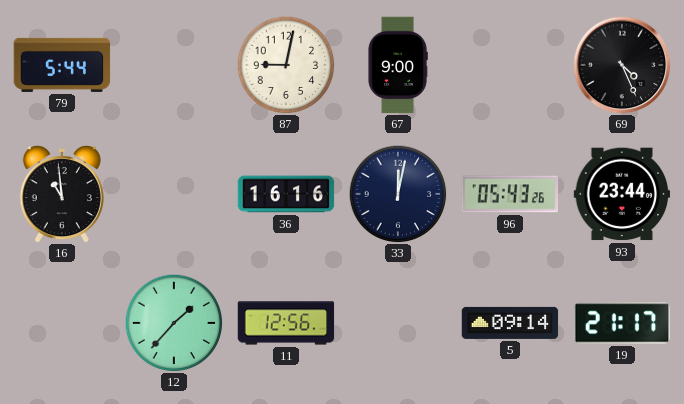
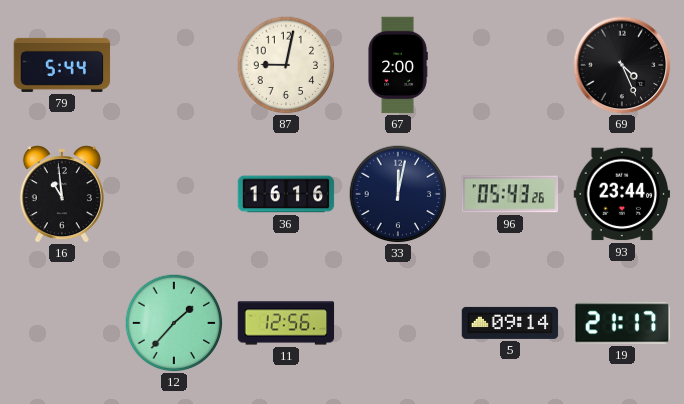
67: 9:00 -> 2:00
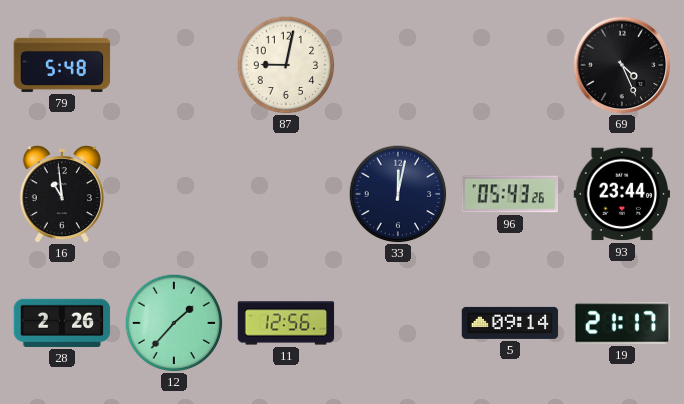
79: 5:44 -> 5:48
67: 2:00 -> none
36: 16:16 -> none
28: none -> 2:26
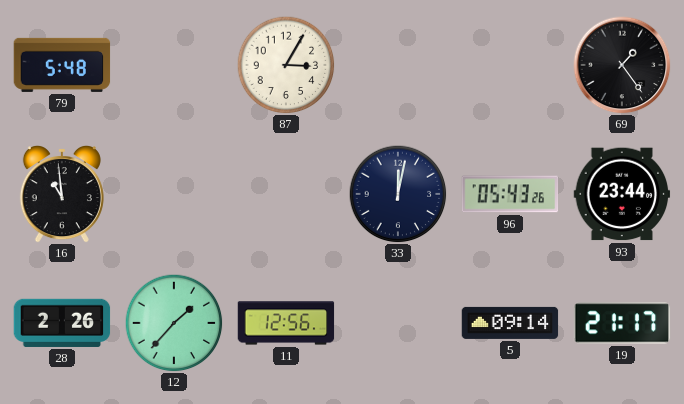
87: 9:02 -> 3:05
69: 4:26 -> 1:24
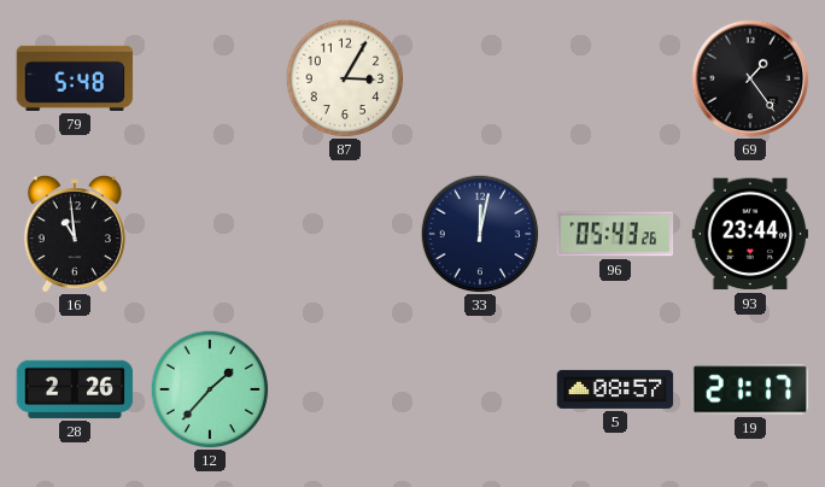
11: 12:56 -> none
5: 09:14 -> 08:57
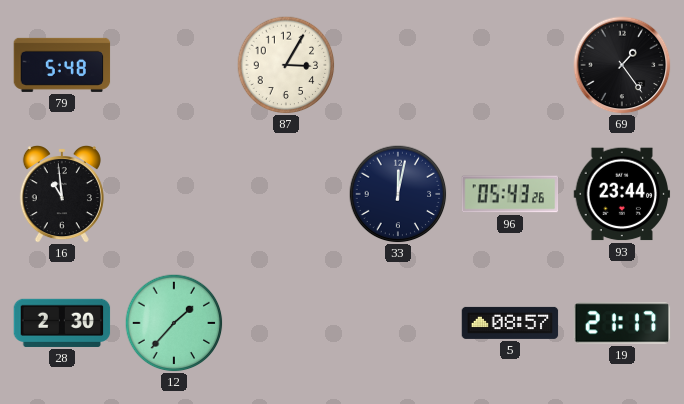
28: 2:26 -> 2:30
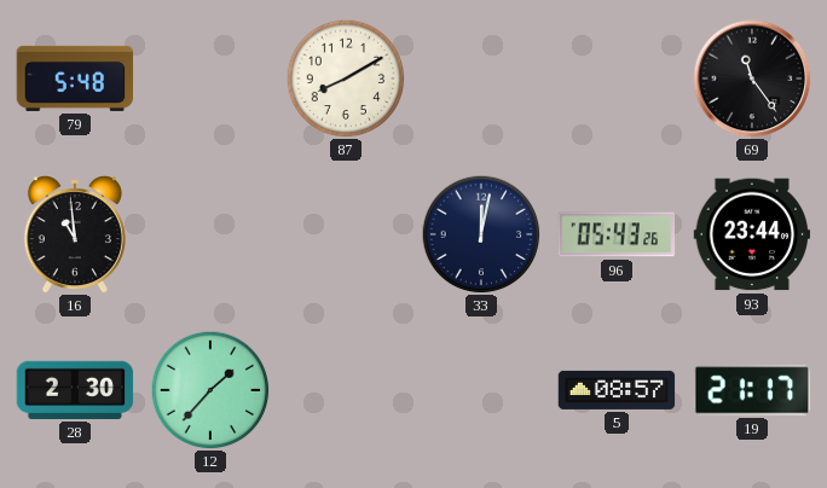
87: 3:05 -> 8:10
69: 1:24 -> 11:24
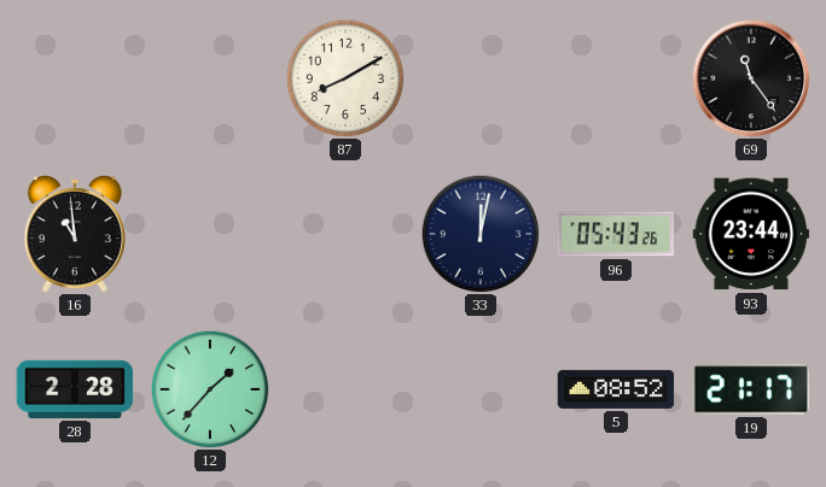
79: 5:48 -> none
28: 2:30 -> 2:28
5: 08:57 -> 08:52
